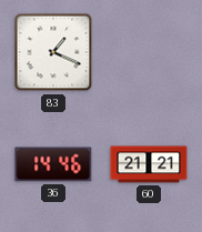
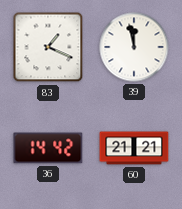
39: none -> 11:58
36: 14:46 -> 14:42
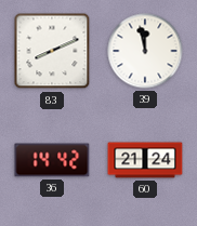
83: 1:19 -> 8:11
60: 21:21 -> 21:24
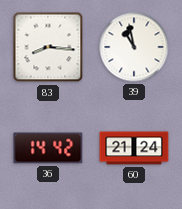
83: 8:11 -> 8:16
39: 11:58 -> 10:58
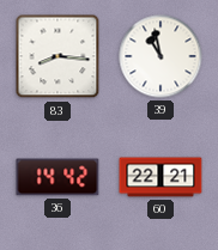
60: 21:24 -> 22:21
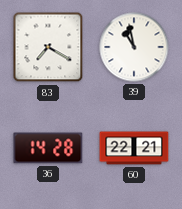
83: 8:16 -> 7:20
36: 14:42 -> 14:28
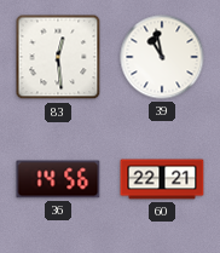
83: 7:20 -> 12:29
36: 14:28 -> 14:56
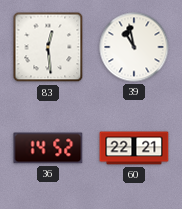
36: 14:56 -> 14:52
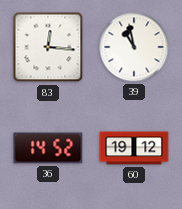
83: 12:29 -> 12:16
60: 22:21 -> 19:12
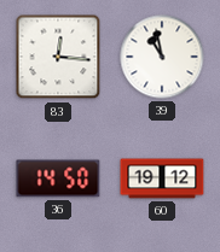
36: 14:52 -> 14:50
